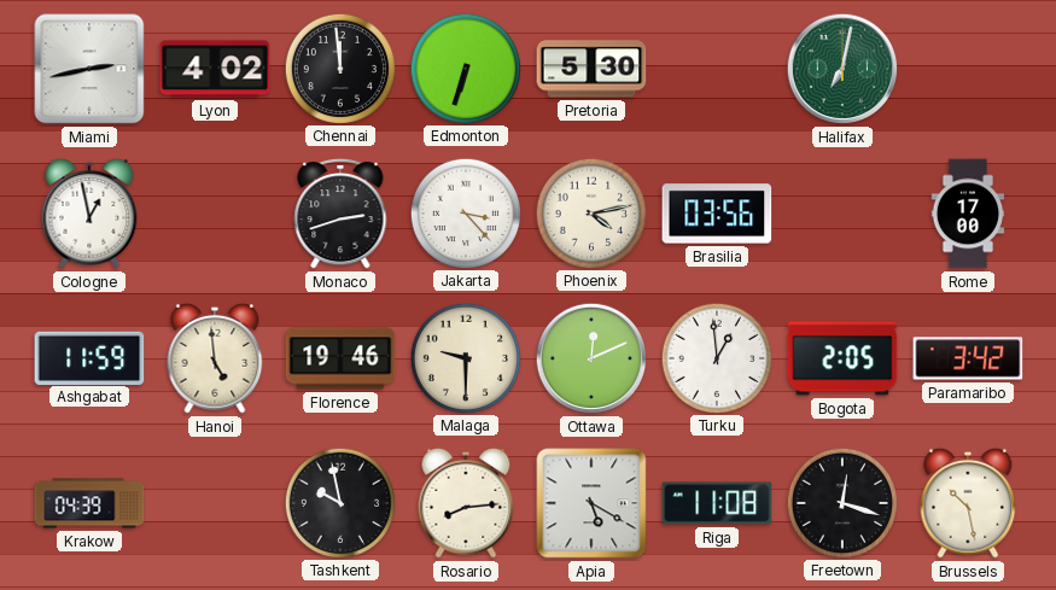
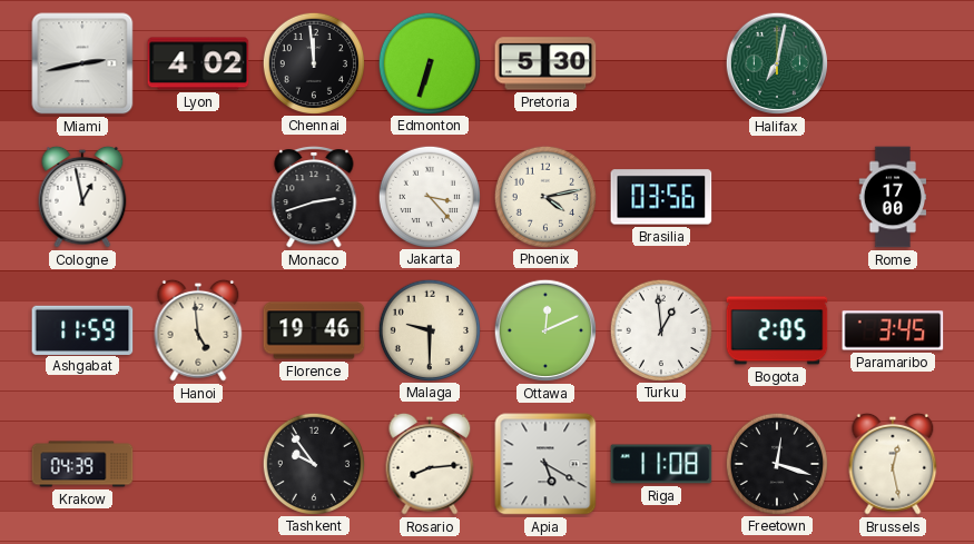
Paramaribo: 3:42 -> 3:45
Tashkent: 9:58 -> 9:54
Brussels: 10:28 -> 12:28
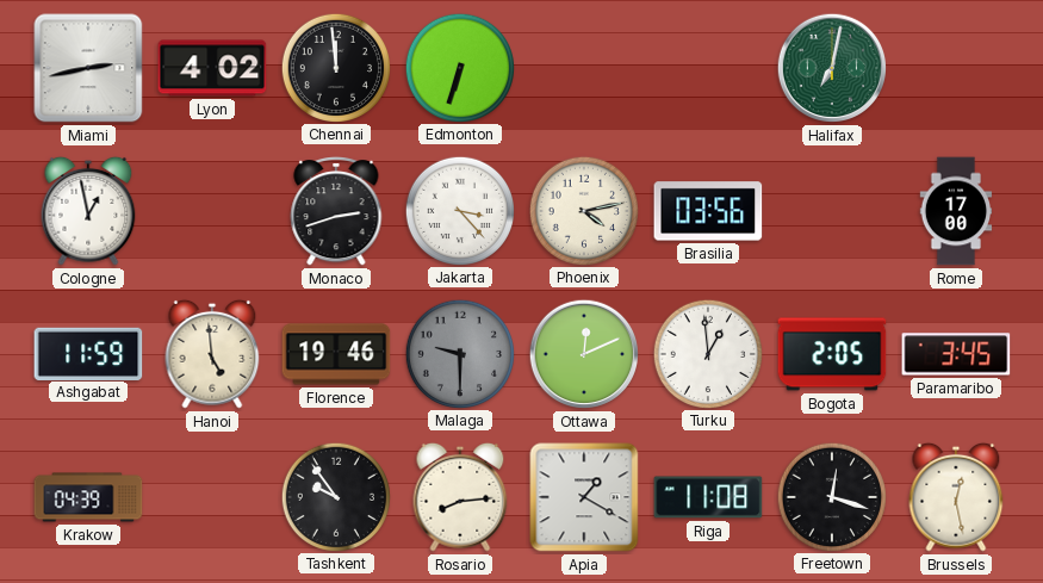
Pretoria: 5:30 -> none
Malaga dial: cream -> grey
Apia: 5:20 -> 1:20
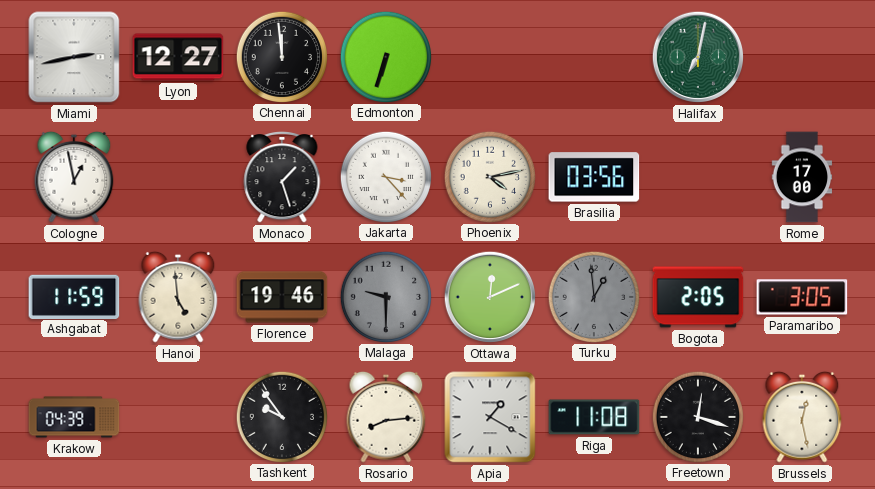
Lyon: 4:02 -> 12:27
Monaco: 2:42 -> 1:27
Turku dial: white -> grey
Paramaribo: 3:45 -> 3:05
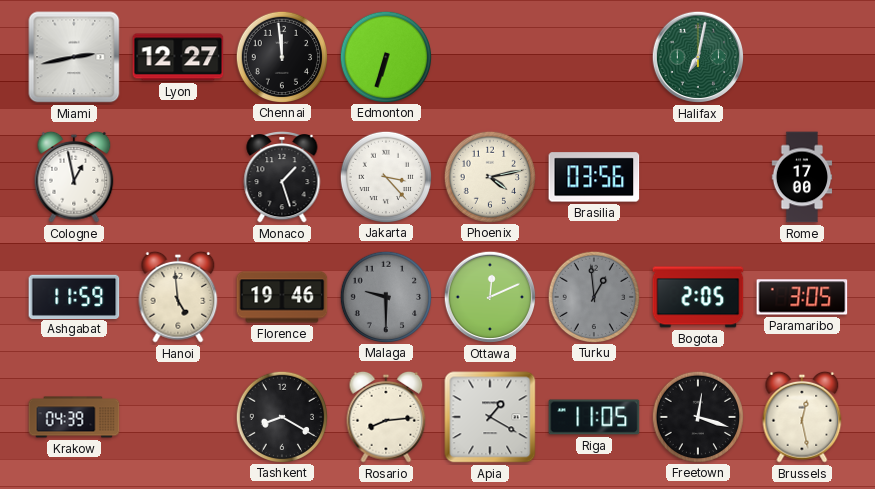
Tashkent: 9:54 -> 8:20
Riga: 11:08 -> 11:05
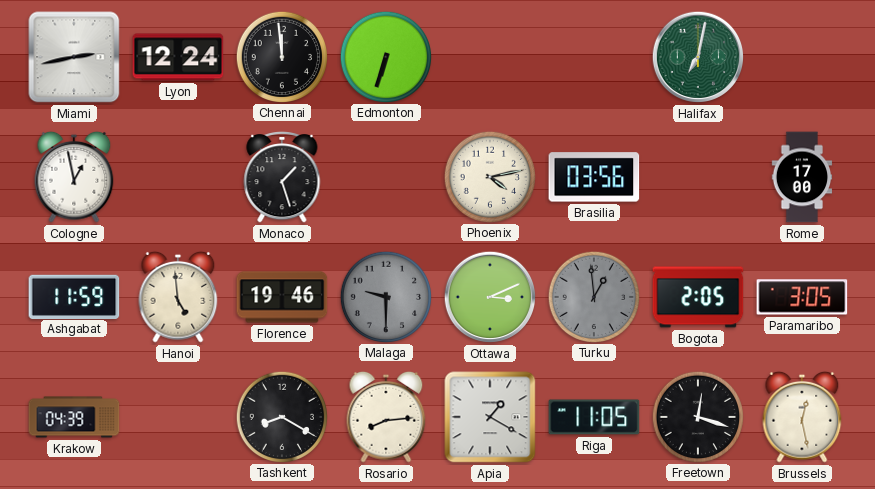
Lyon: 12:27 -> 12:24
Jakarta: 3:23 -> none
Ottawa: 12:11 -> 3:11
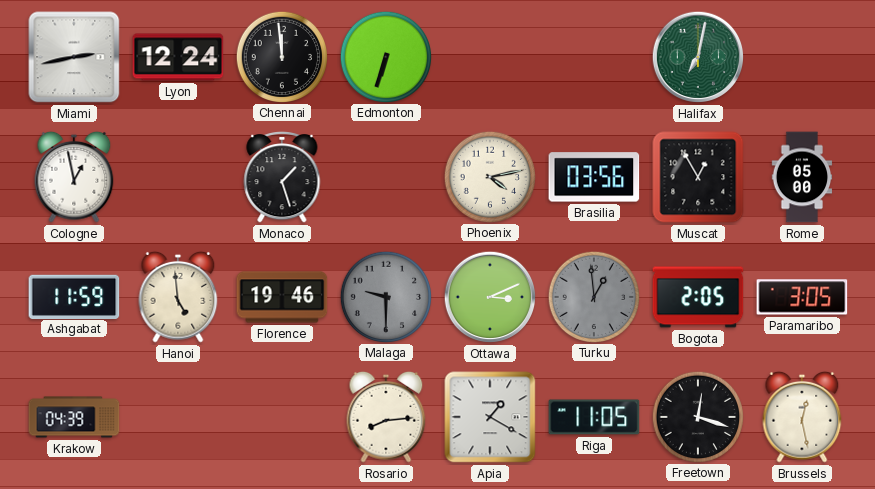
Muscat: none -> 12:55
Rome: 17:00 -> 05:00
Tashkent: 8:20 -> none
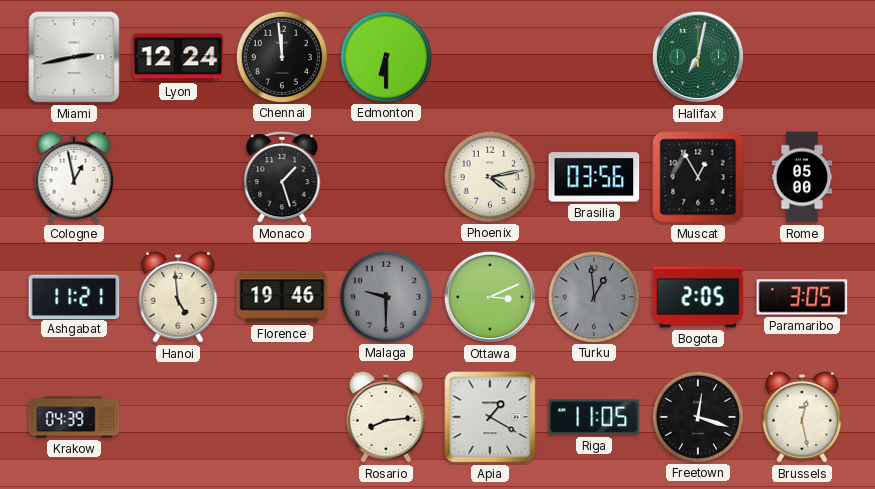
Edmonton: 6:33 -> 6:30
Ashgabat: 11:59 -> 11:21
